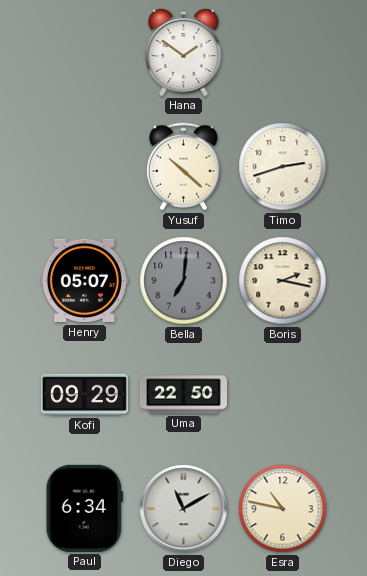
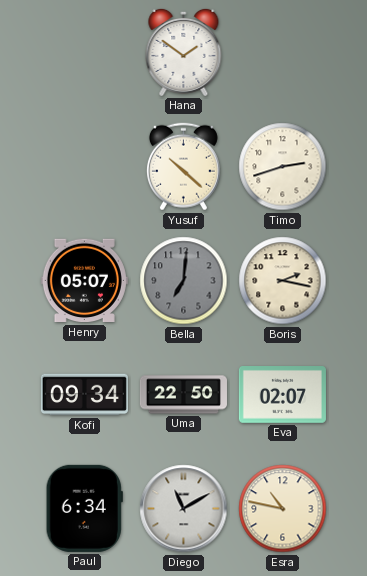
Kofi: 09:29 -> 09:34
Eva: none -> 02:07
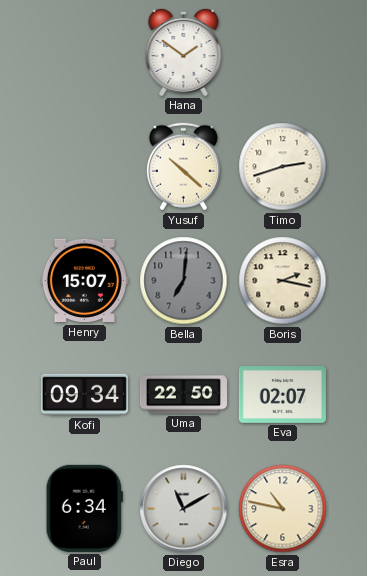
Henry: 05:07 -> 15:07
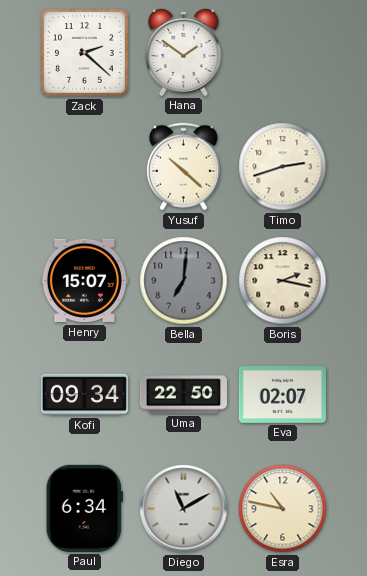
Zack: none -> 2:22
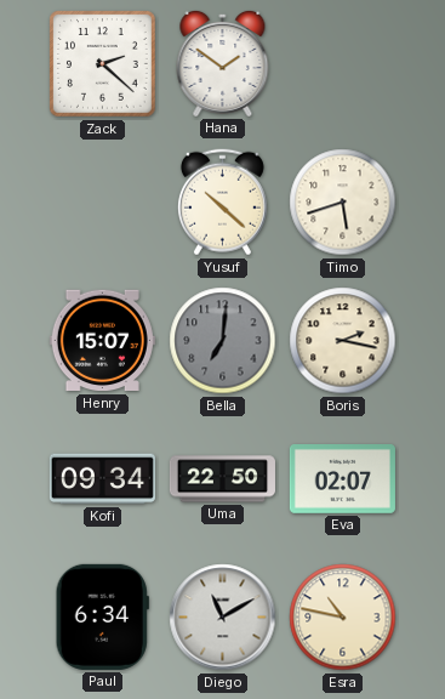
Timo: 2:42 -> 5:42
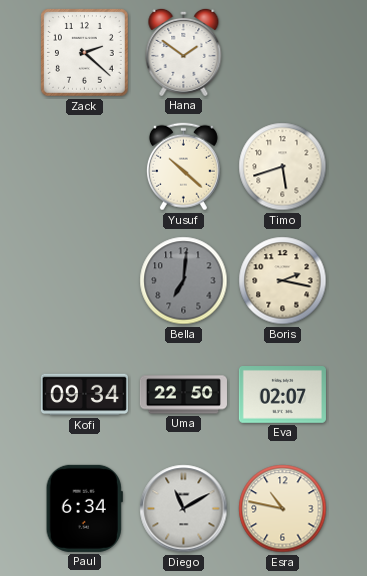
Henry: 15:07 -> none
